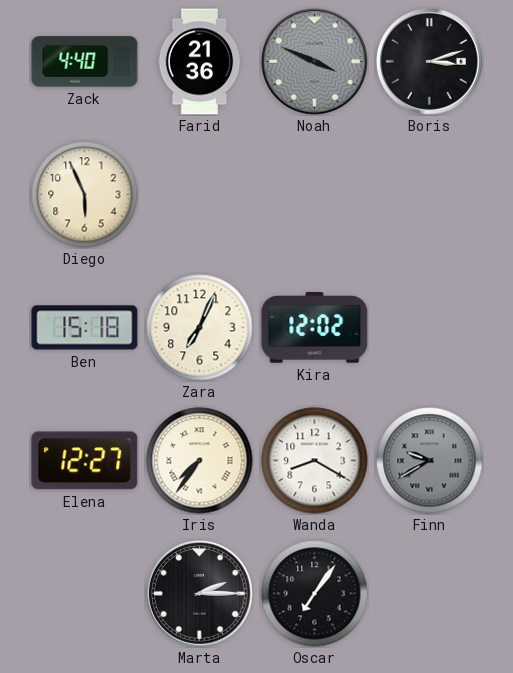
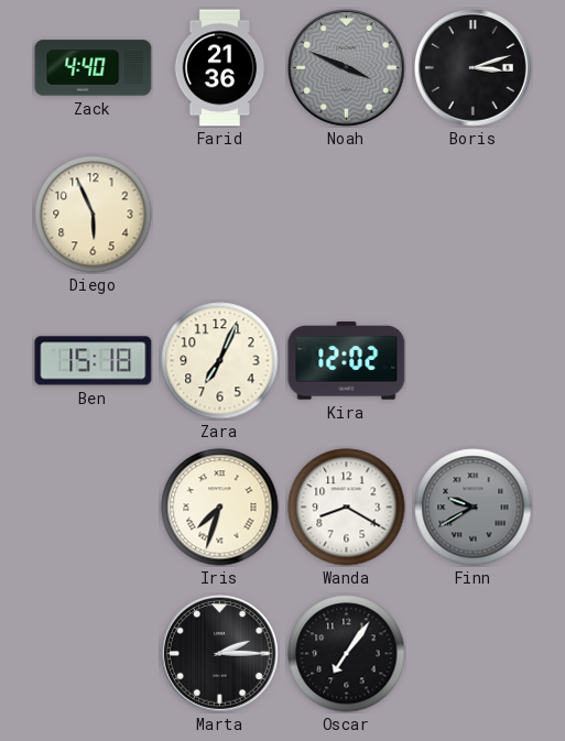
Elena: 12:27 -> none
Iris: 7:36 -> 7:33
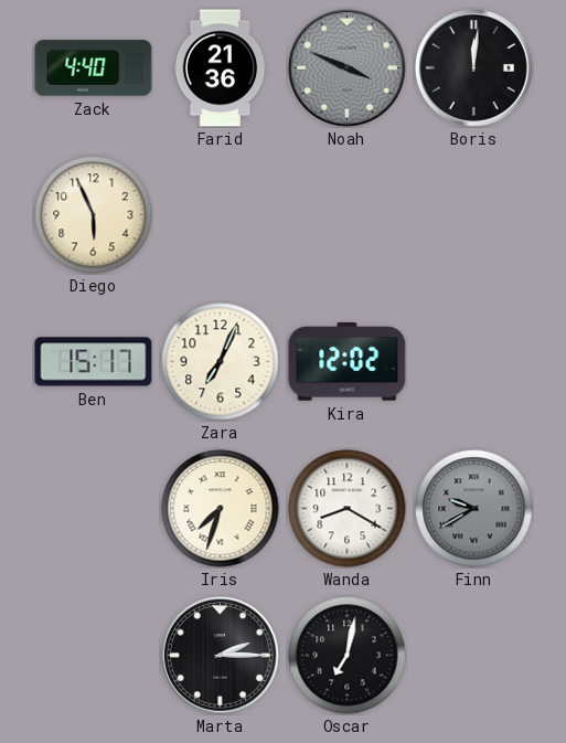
Boris: 3:12 -> 12:01
Ben: 15:18 -> 15:17
Oscar: 7:06 -> 7:02
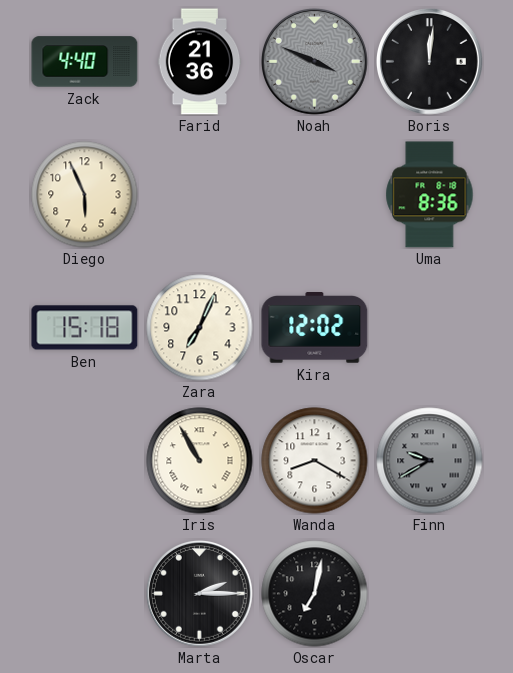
Uma: none -> 8:36
Ben: 15:17 -> 15:18
Iris: 7:33 -> 10:55
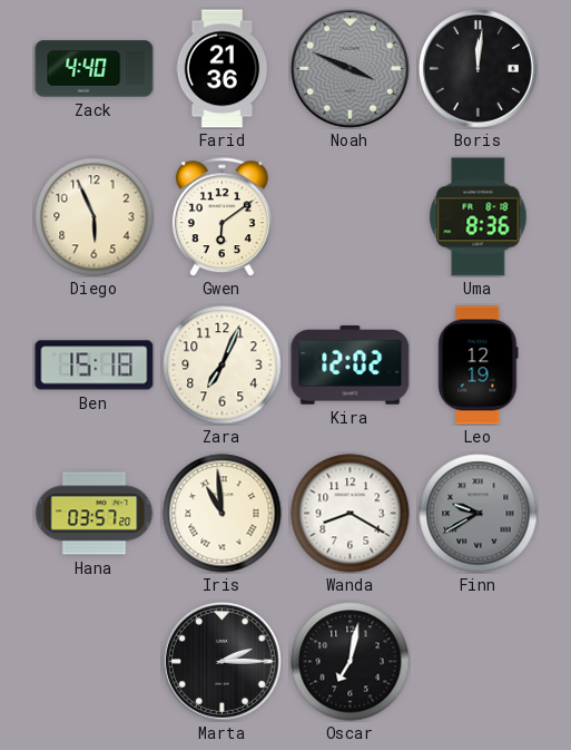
Gwen: none -> 6:09
Leo: none -> 12:19
Hana: none -> 03:57
Iris: 10:55 -> 10:59
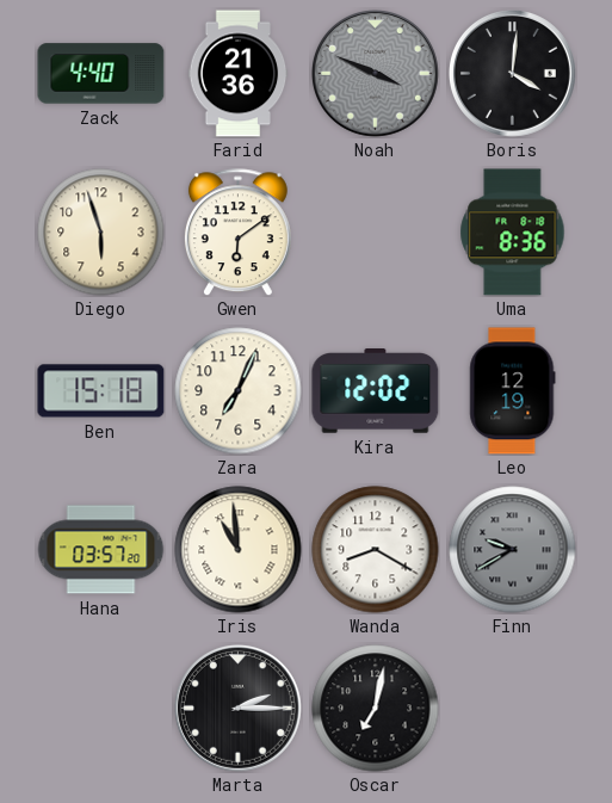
Boris: 12:01 -> 4:01
Diego: 5:56 -> 5:57
